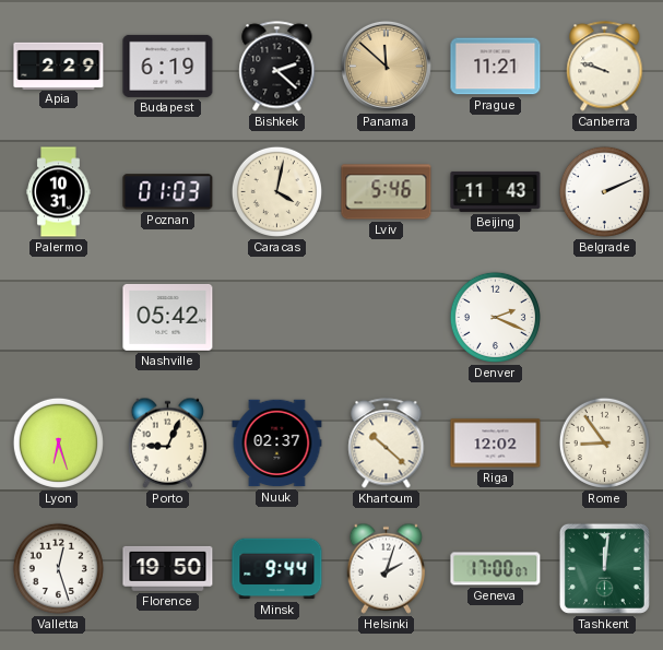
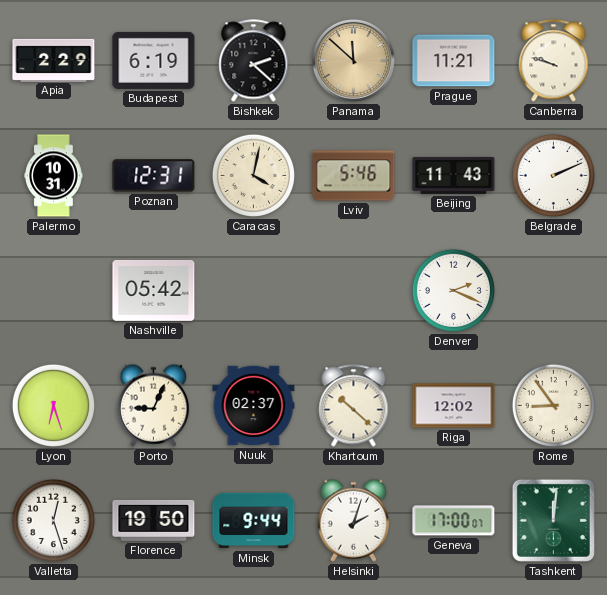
Poznan: 01:03 -> 12:31
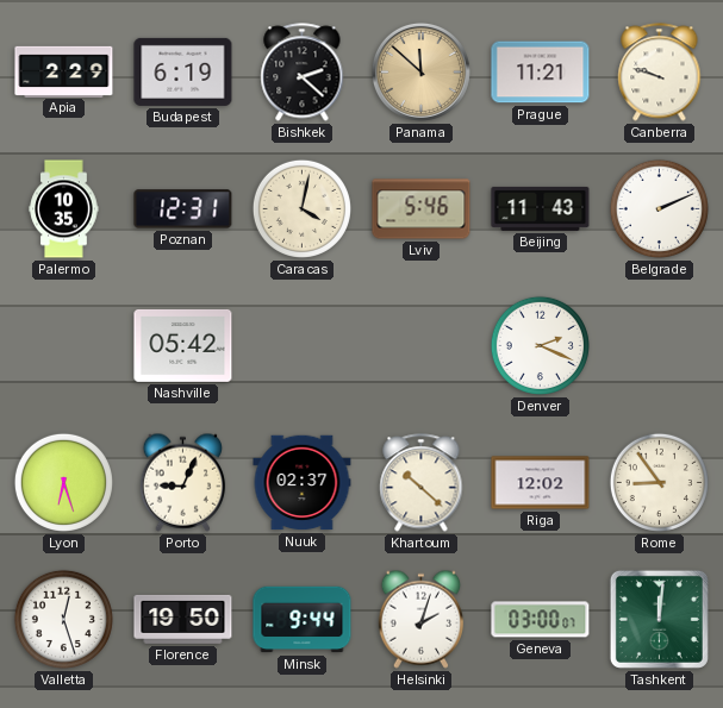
Palermo: 10:31 -> 10:35
Geneva: 17:00 -> 03:00
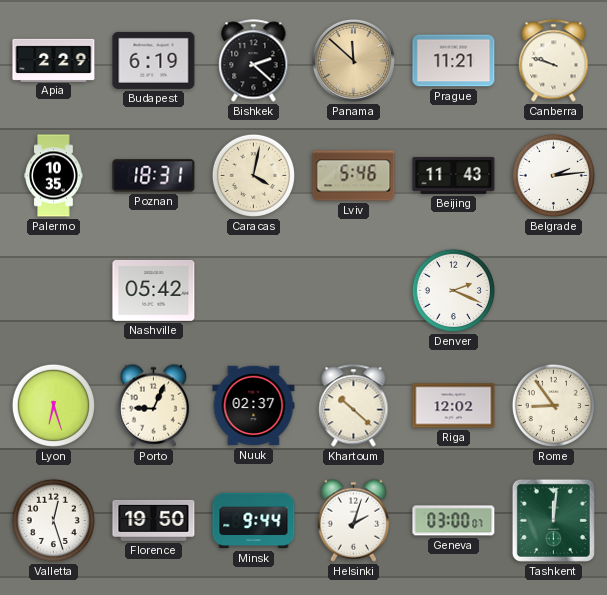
Poznan: 12:31 -> 18:31
Belgrade: 2:11 -> 2:14
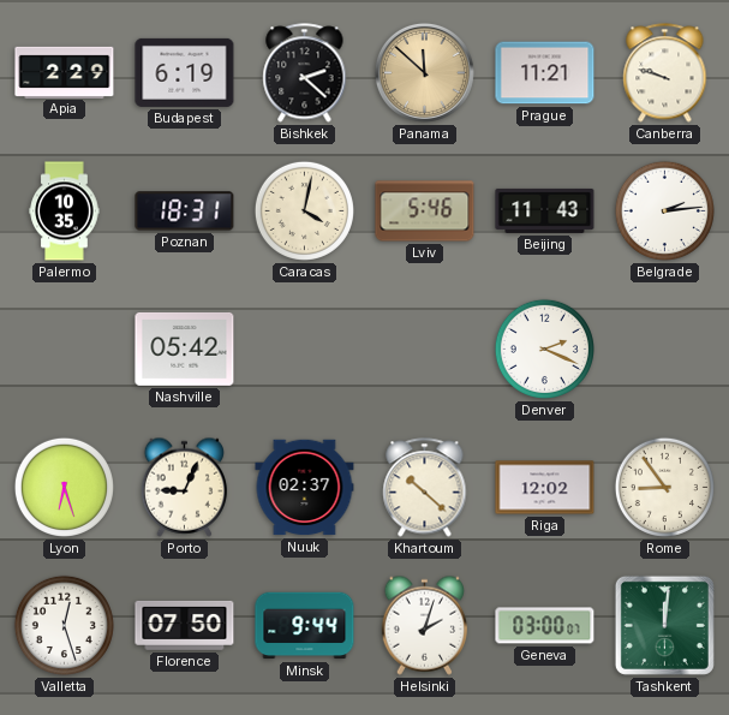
Florence: 19:50 -> 07:50
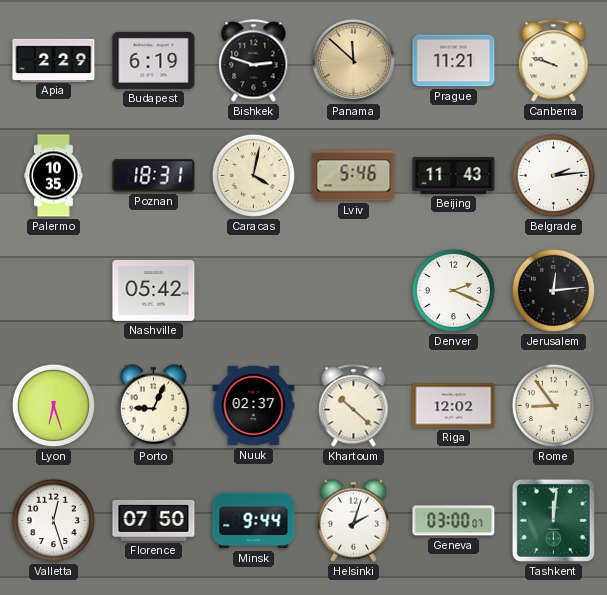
Bishkek: 2:22 -> 2:48
Jerusalem: none -> 12:14
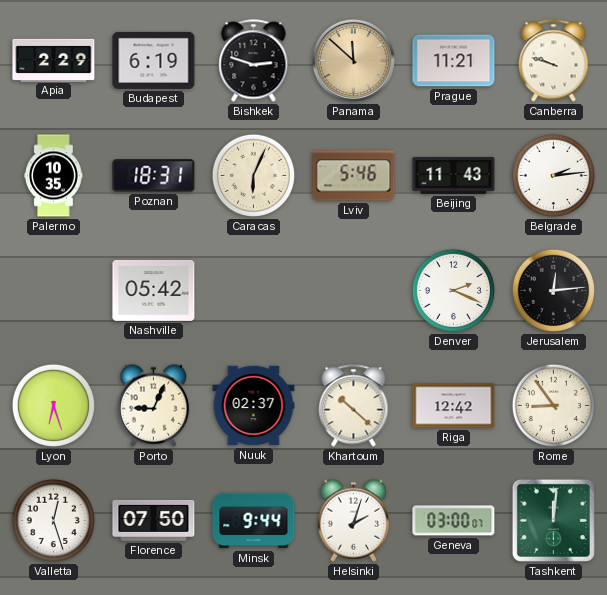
Caracas: 4:02 -> 6:04
Riga: 12:02 -> 12:42
